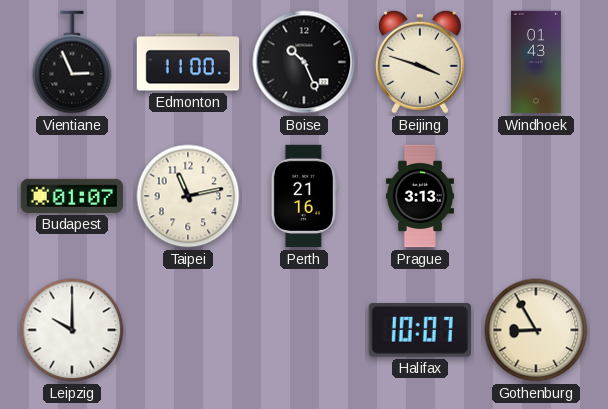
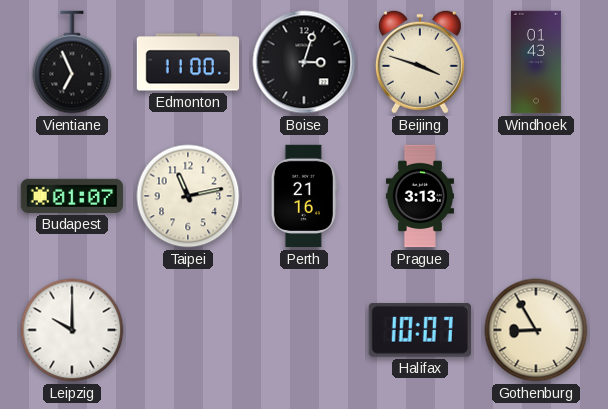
Vientiane: 2:56 -> 6:56
Boise: 10:26 -> 3:03
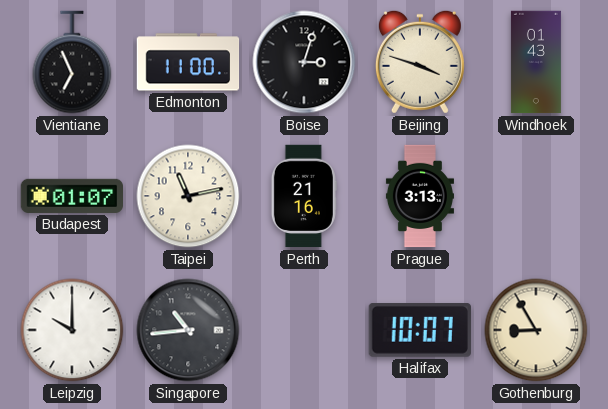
Singapore: none -> 10:44
